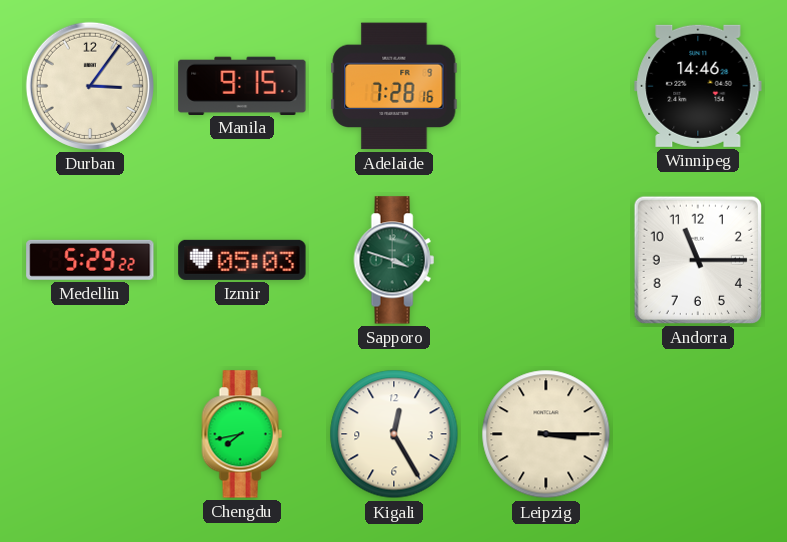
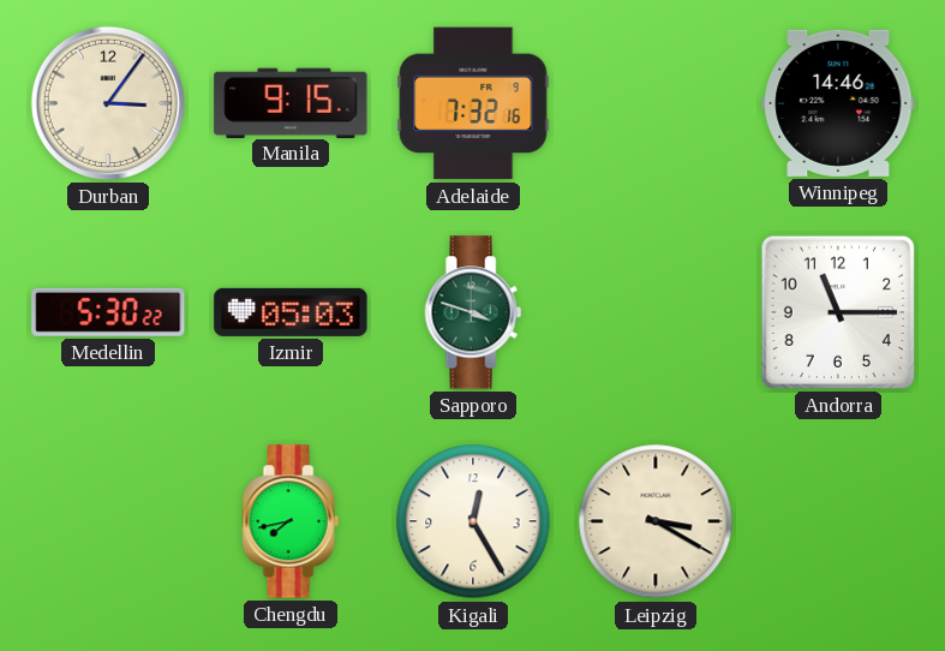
Adelaide: 7:28 -> 7:32
Medellin: 5:29 -> 5:30
Leipzig: 3:15 -> 3:20
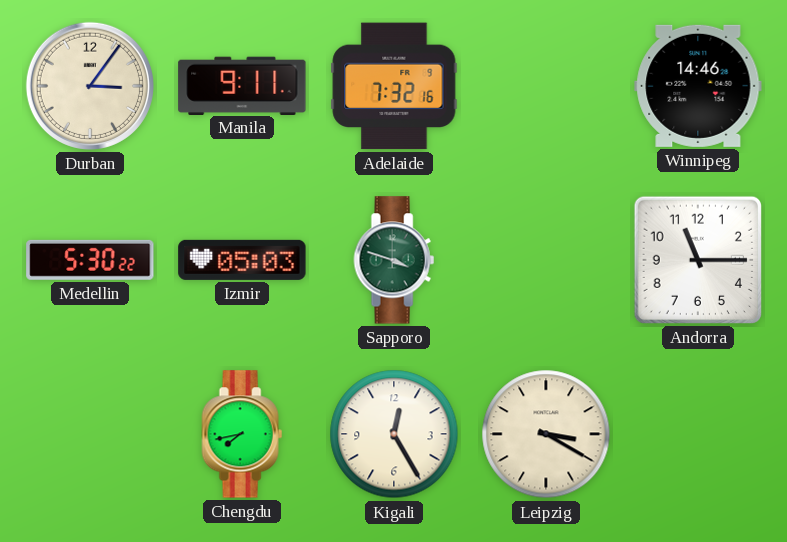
Manila: 9:15 -> 9:11
